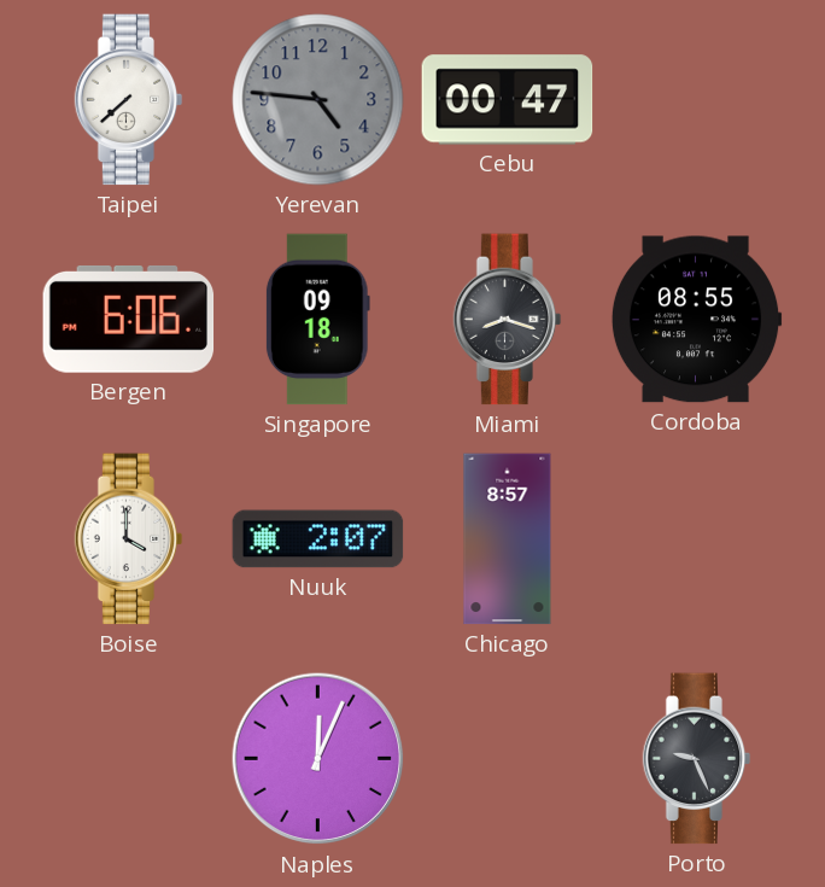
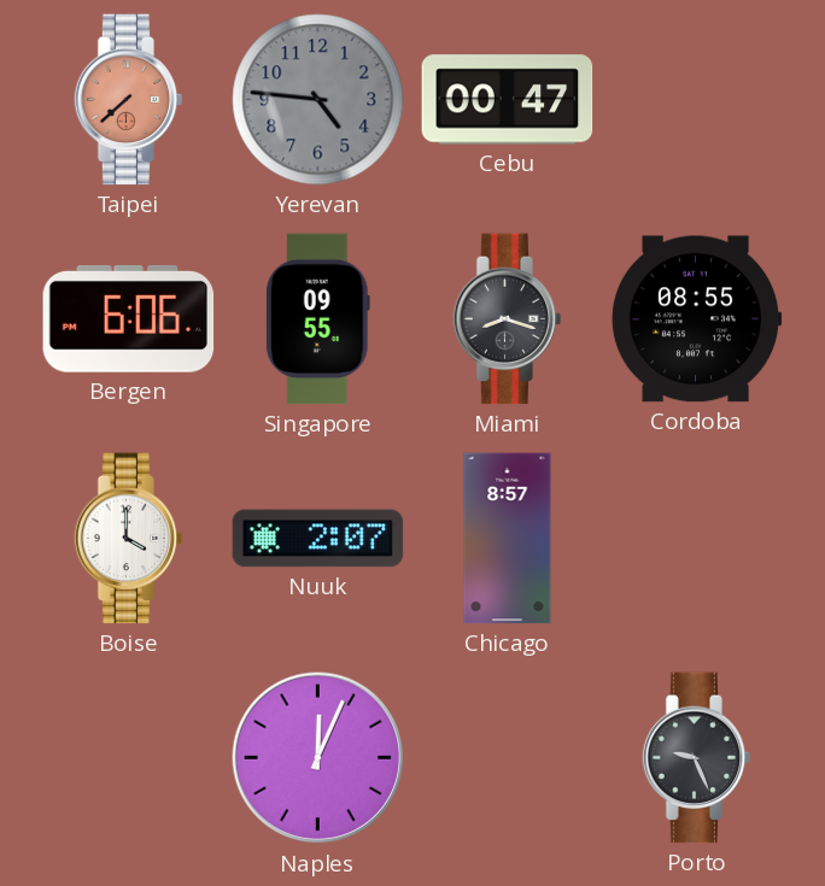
Taipei dial: white -> salmon
Singapore: 09:18 -> 09:55
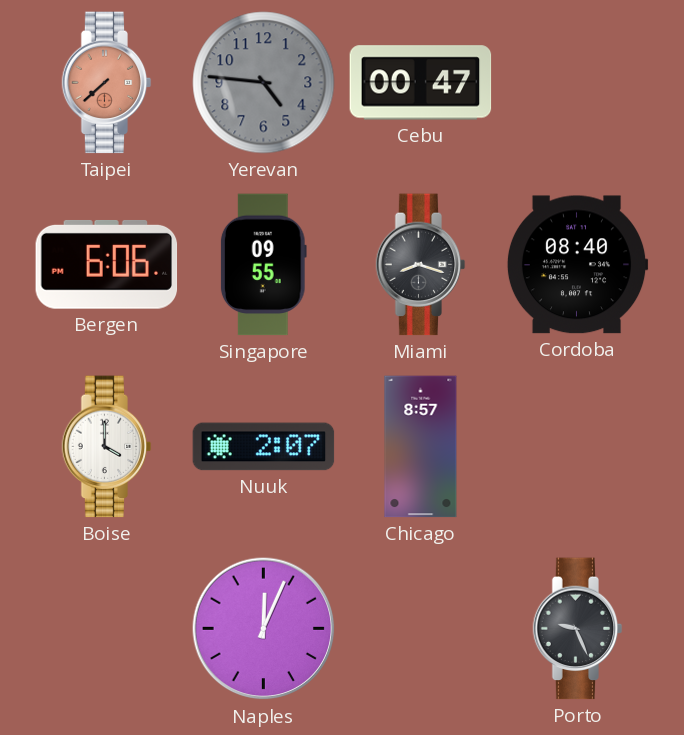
Cordoba: 08:55 -> 08:40
